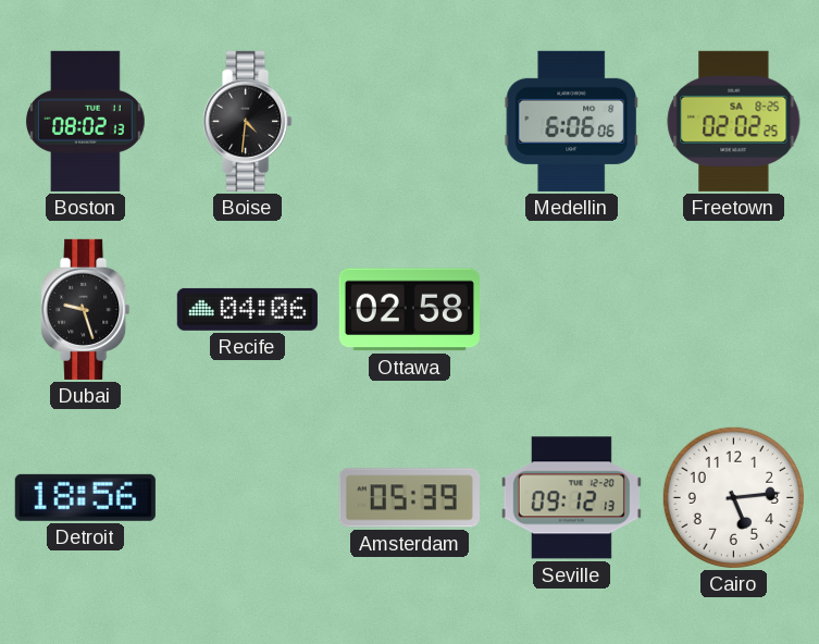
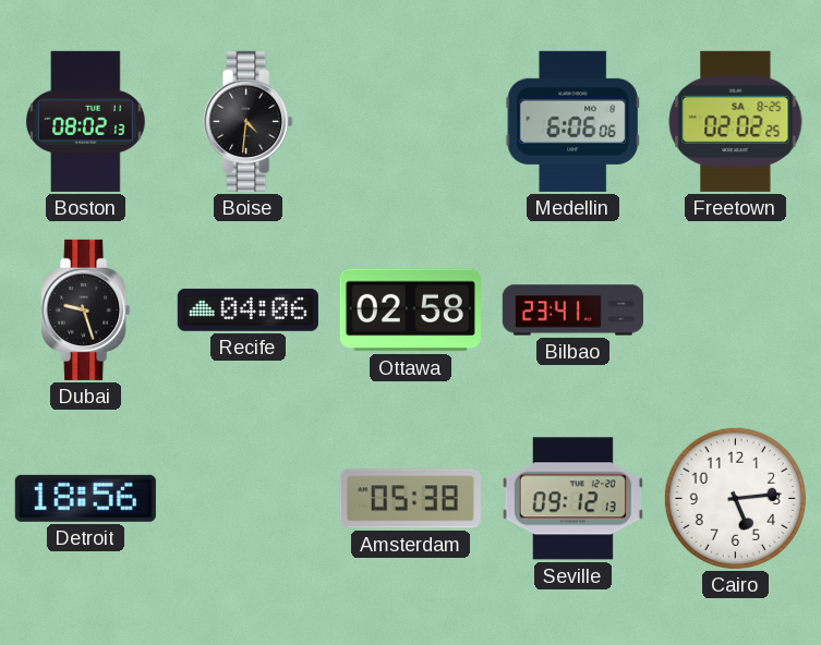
Bilbao: none -> 23:41
Amsterdam: 05:39 -> 05:38
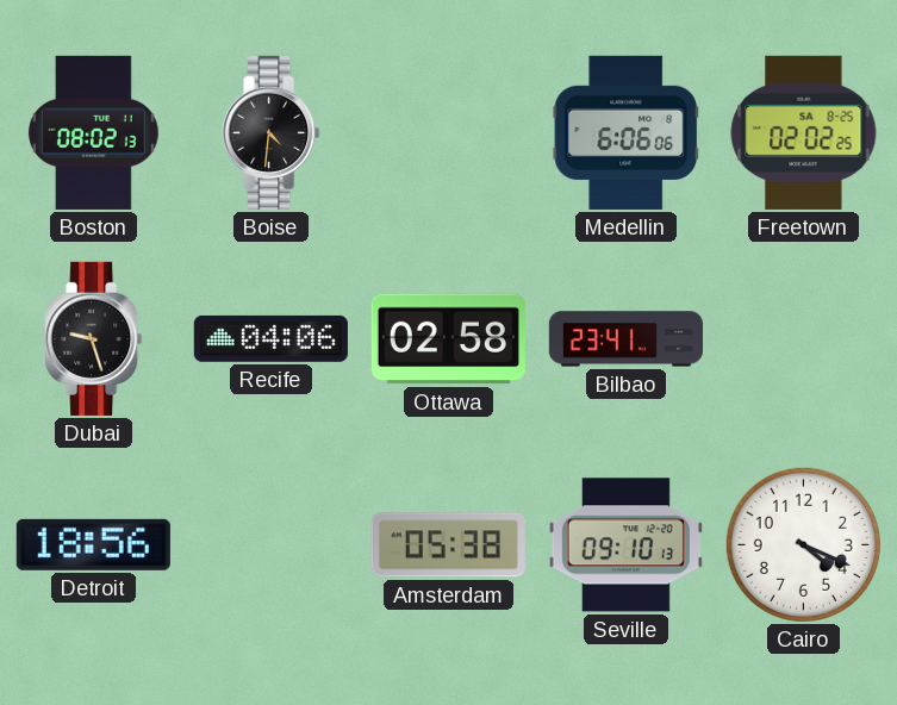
Seville: 09:12 -> 09:10
Cairo: 5:14 -> 4:19
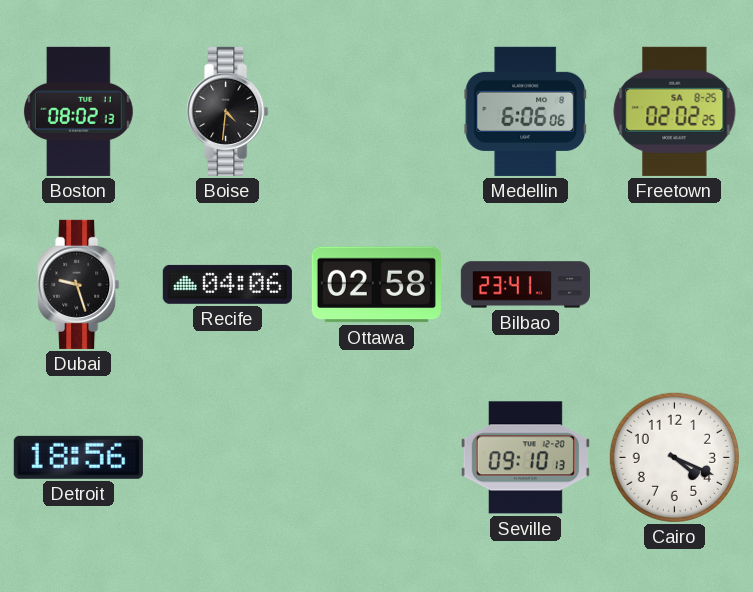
Amsterdam: 05:38 -> none
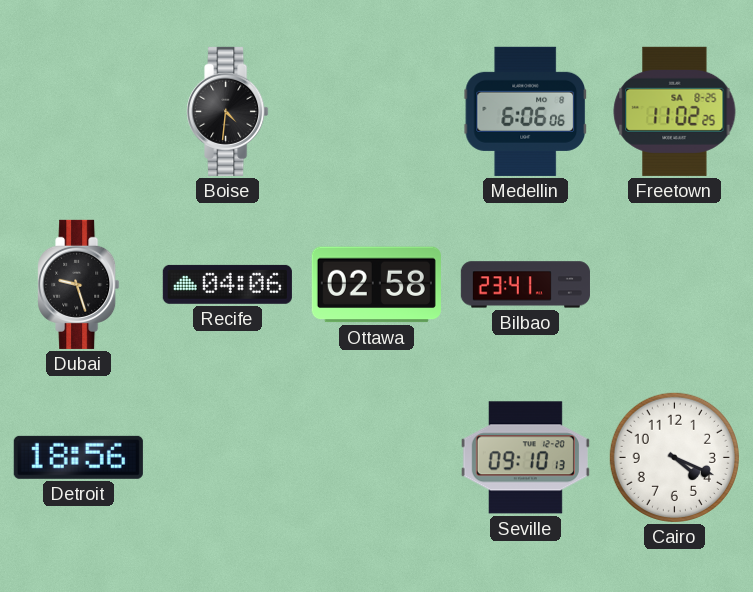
Boston: 08:02 -> none
Freetown: 02:02 -> 11:02
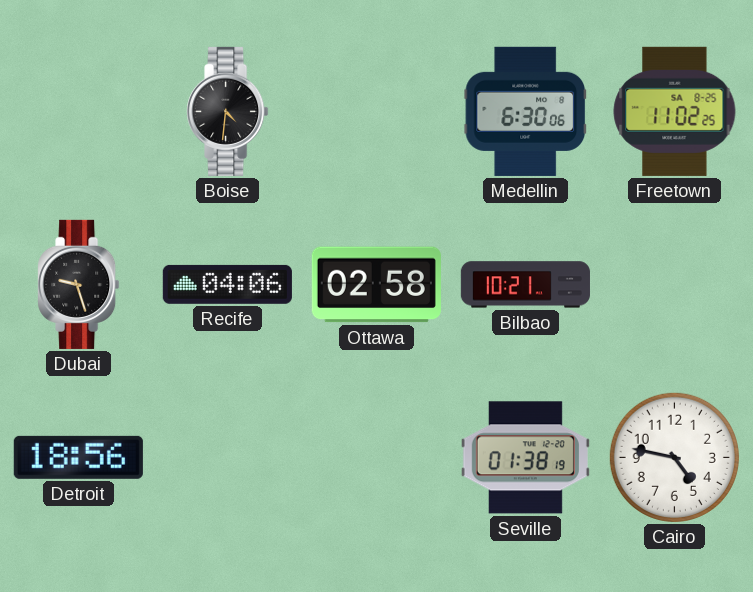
Medellin: 6:06 -> 6:30
Bilbao: 23:41 -> 10:21
Seville: 09:10 -> 01:38
Cairo: 4:19 -> 4:47
